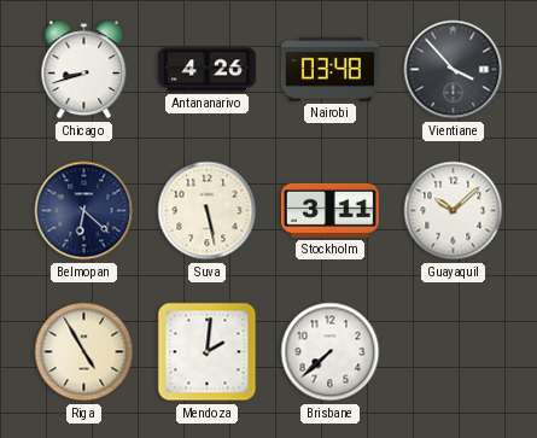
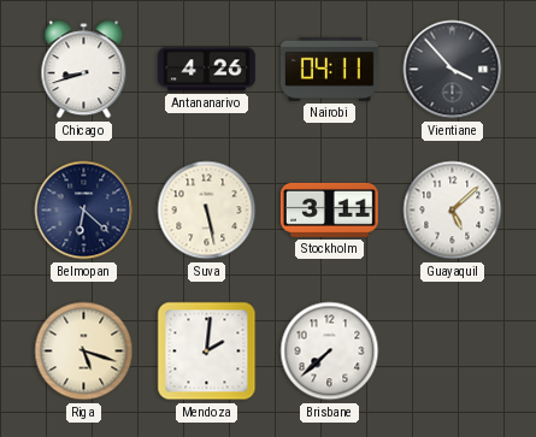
Nairobi: 03:48 -> 04:11
Guayaquil: 10:08 -> 5:08
Riga: 4:55 -> 5:18
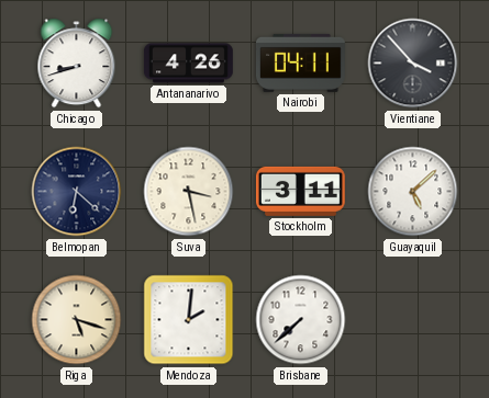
Suva: 5:28 -> 3:28
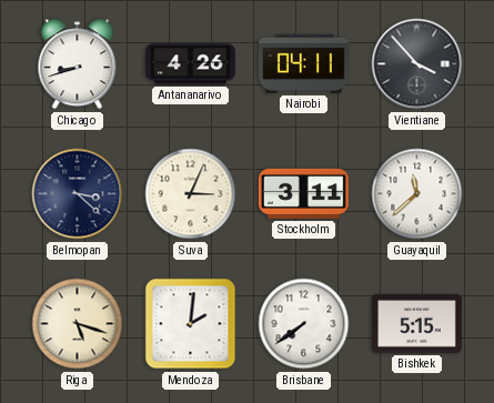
Belmopan: 6:22 -> 3:22
Suva: 3:28 -> 3:04
Guayaquil: 5:08 -> 11:38
Brisbane: 7:38 -> 7:39
Bishkek: none -> 5:15
